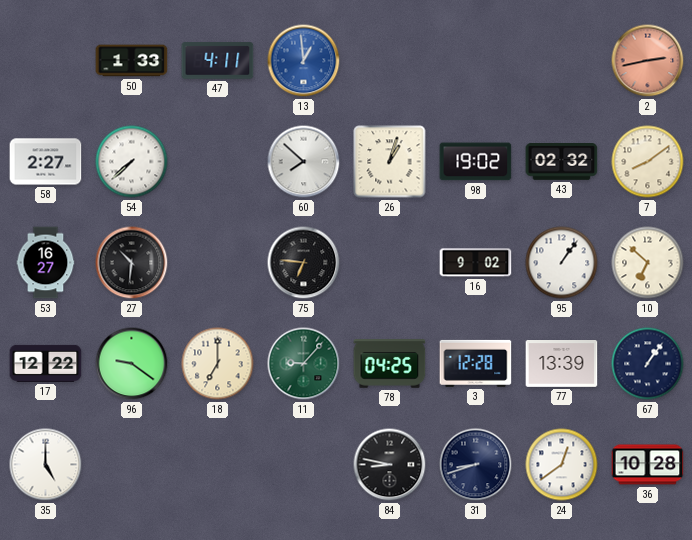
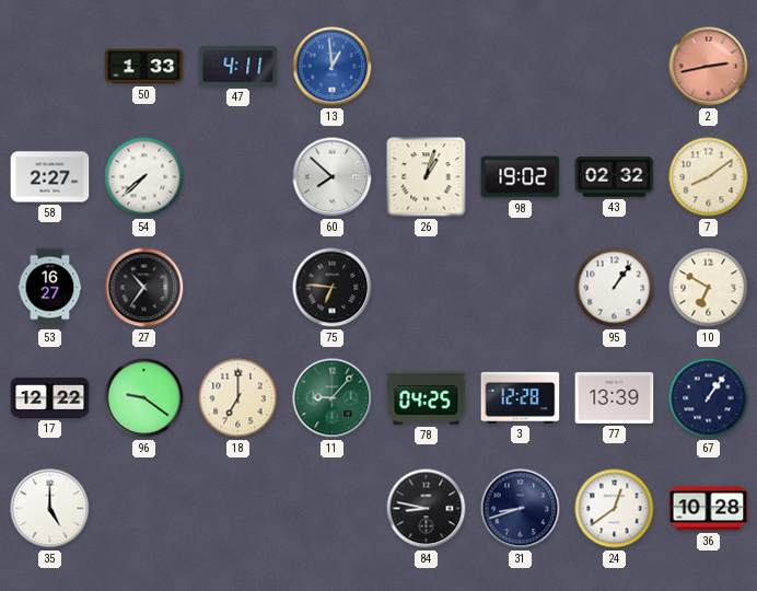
27: 10:31 -> 10:36
16: 9:02 -> none
10: 6:52 -> 6:50
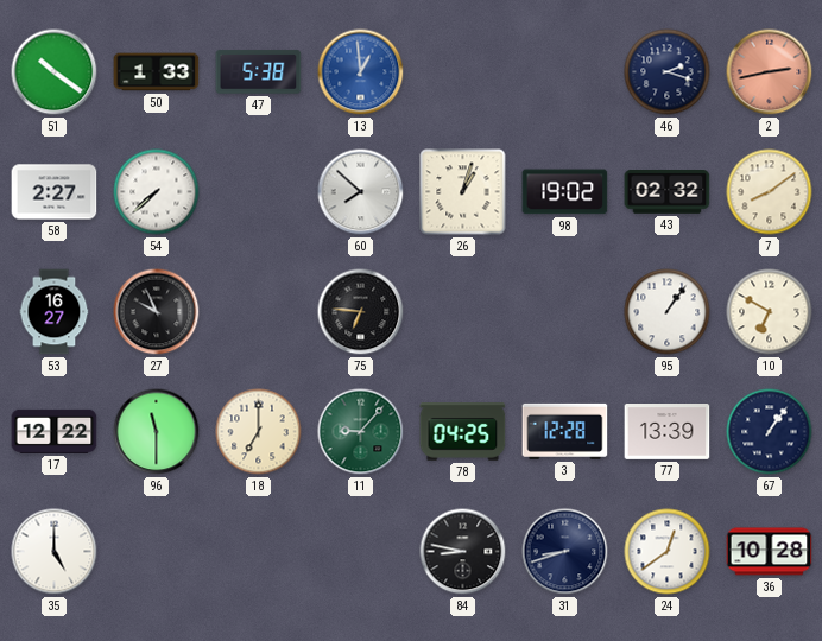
51: none -> 10:21
47: 4:11 -> 5:38
46: none -> 2:18
27: 10:36 -> 9:56
96: 9:21 -> 11:30
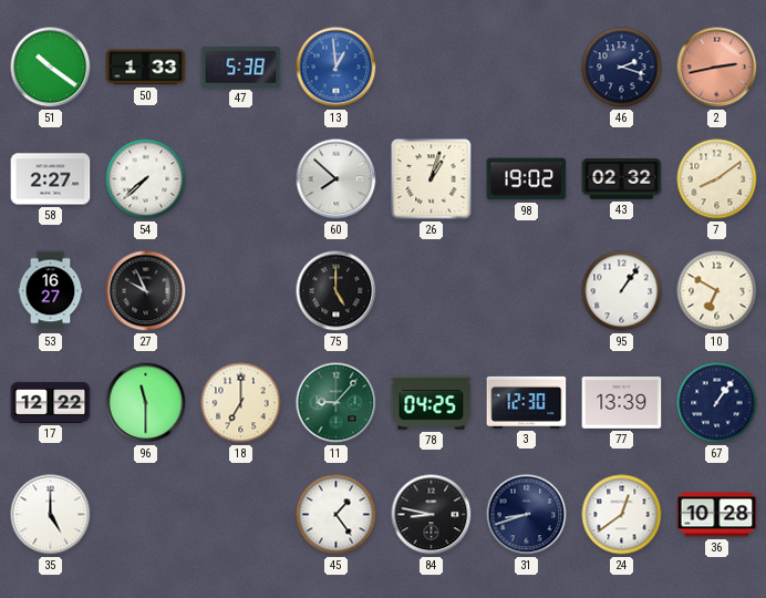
75: 6:46 -> 5:00
3: 12:28 -> 12:30
45: none -> 1:24
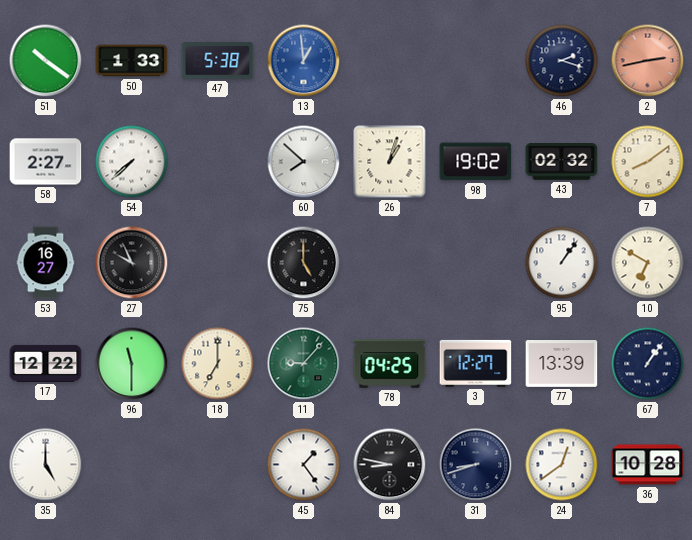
3: 12:30 -> 12:27
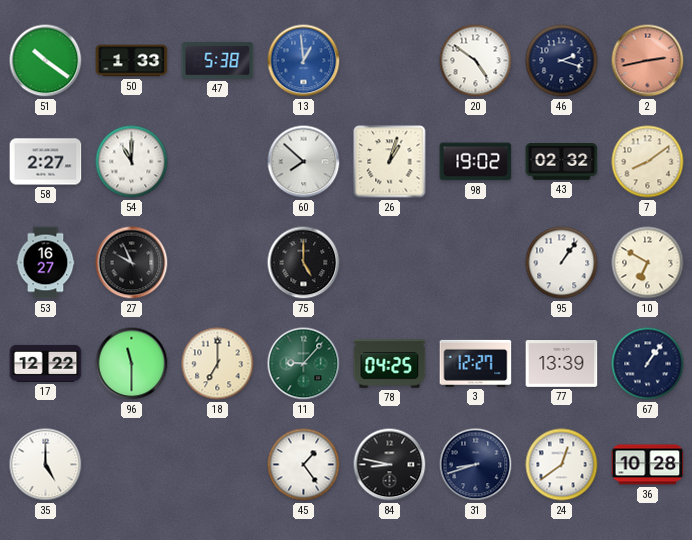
20: none -> 4:51
54: 7:38 -> 11:00
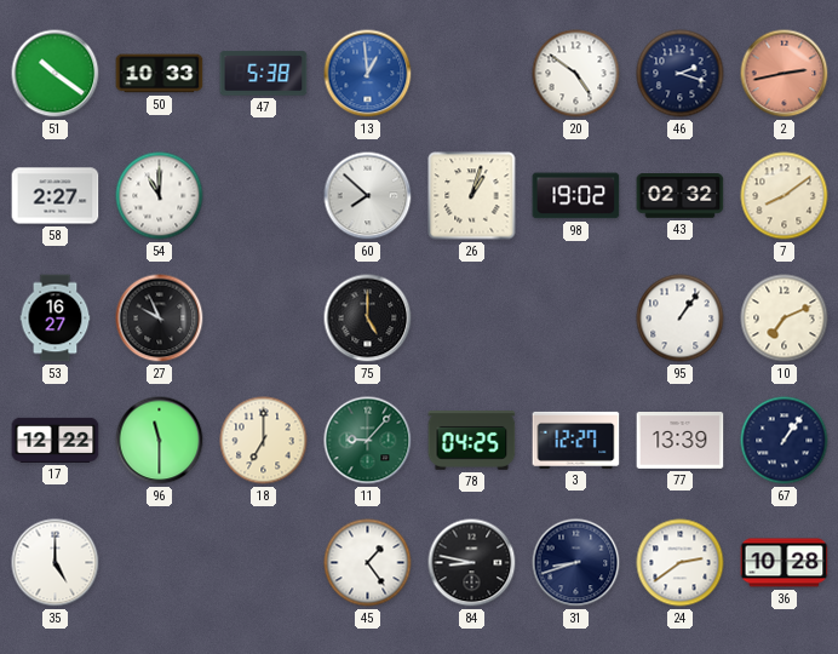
50: 1:33 -> 10:33
10: 6:50 -> 7:11
24: 12:39 -> 2:39
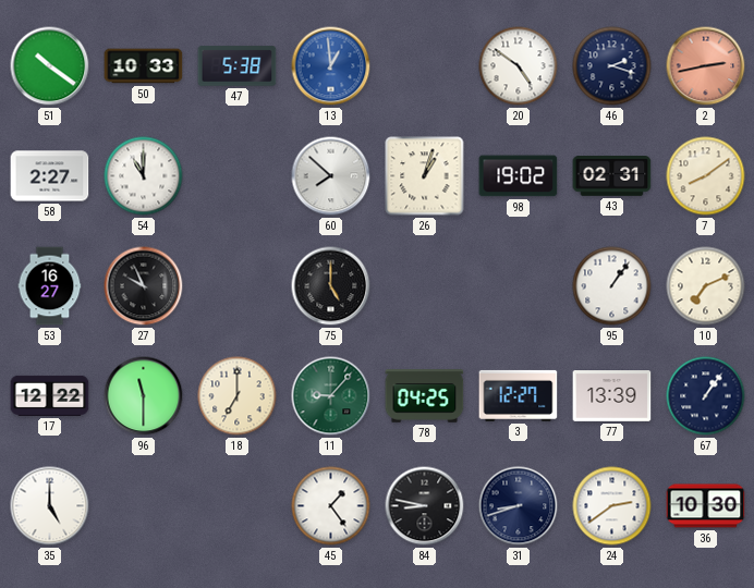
43: 02:32 -> 02:31
36: 10:28 -> 10:30
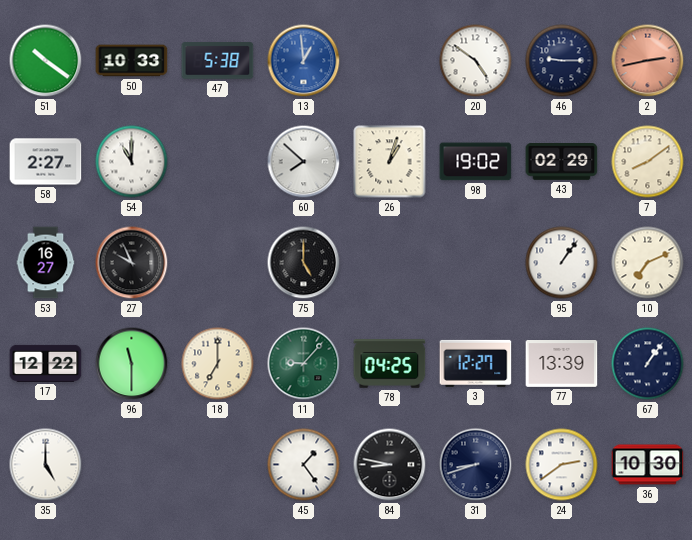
46: 2:18 -> 9:15
43: 02:31 -> 02:29
